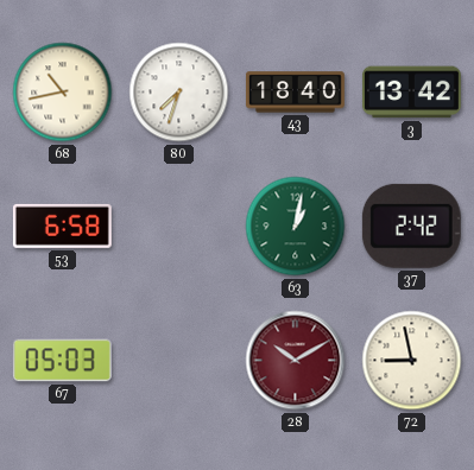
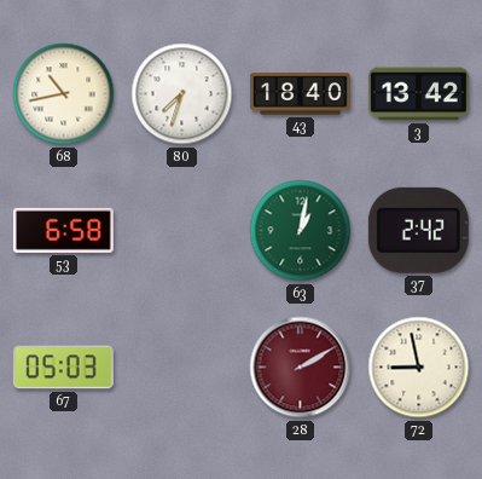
28: 10:10 -> 2:10
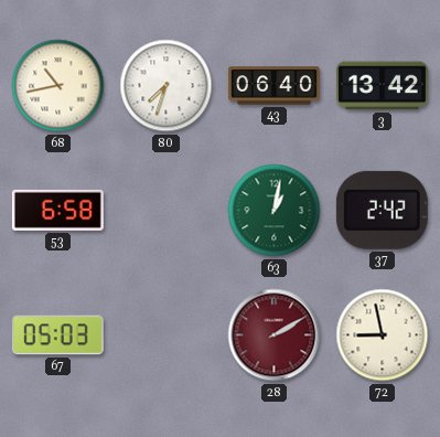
43: 18:40 -> 06:40
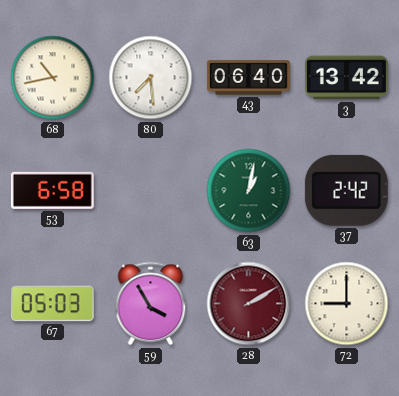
80: 7:33 -> 7:29
59: none -> 3:55
72: 8:58 -> 9:00
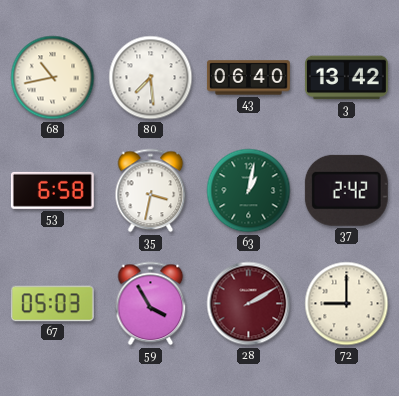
35: none -> 3:32
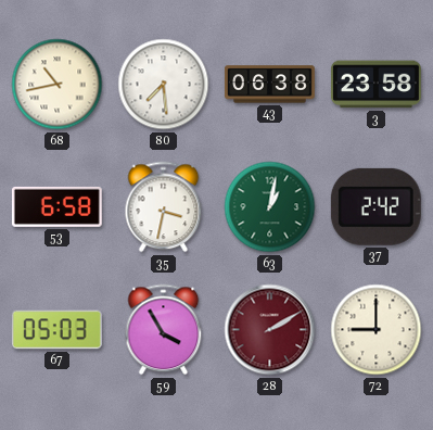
43: 06:40 -> 06:38
3: 13:42 -> 23:58
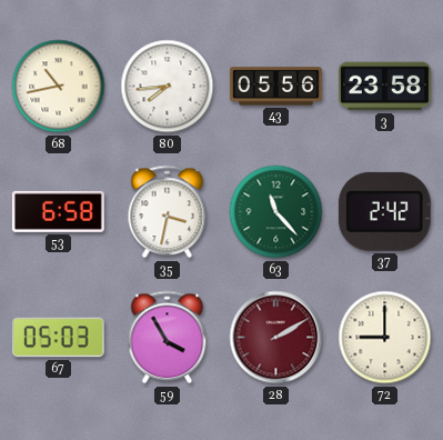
80: 7:29 -> 7:44
43: 06:38 -> 05:56
63: 1:02 -> 11:23
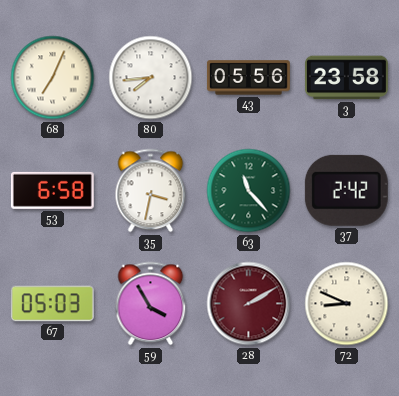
68: 10:43 -> 7:04
72: 9:00 -> 8:49
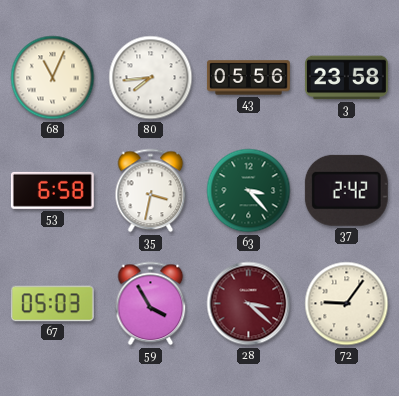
68: 7:04 -> 11:04
63: 11:23 -> 3:23
28: 2:10 -> 3:22
72: 8:49 -> 9:06
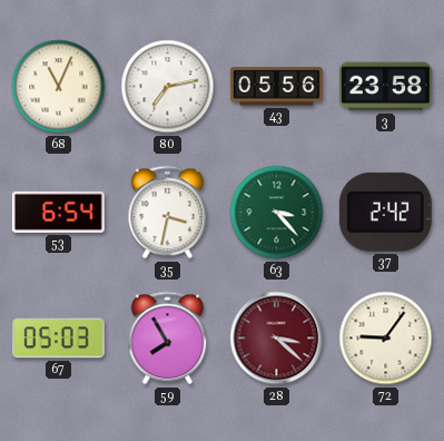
80: 7:44 -> 7:13
53: 6:58 -> 6:54
59: 3:55 -> 7:55
